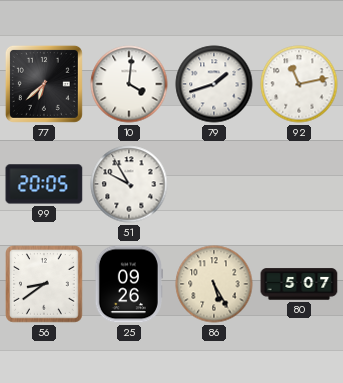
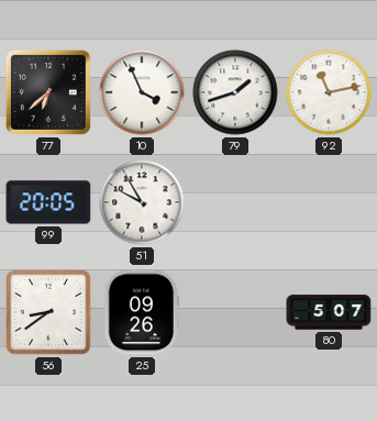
10: 4:01 -> 3:56
86: 5:25 -> none
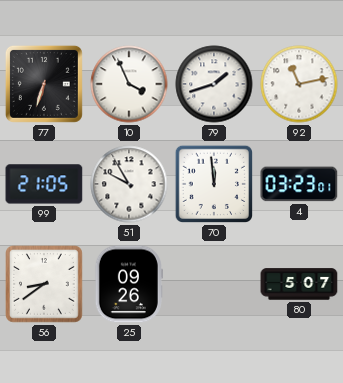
77: 6:38 -> 6:33
99: 20:05 -> 21:05
70: none -> 11:59
4: none -> 03:23
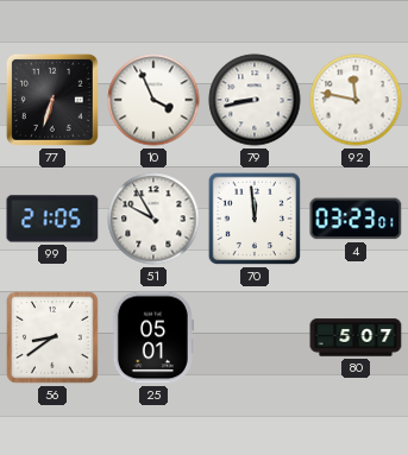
79: 1:42 -> 8:43
92: 11:13 -> 11:47
25: 09:26 -> 05:01
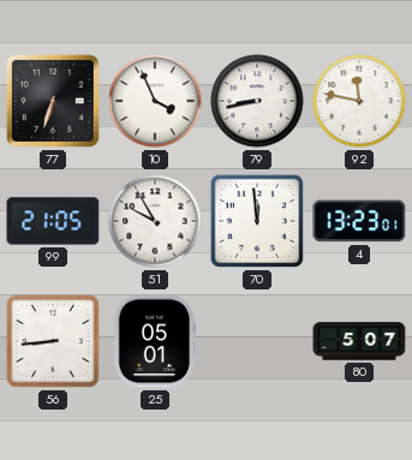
4: 03:23 -> 13:23
56: 8:39 -> 8:44
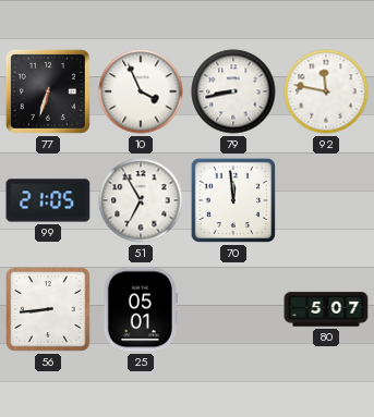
51: 9:55 -> 6:55
4: 13:23 -> none
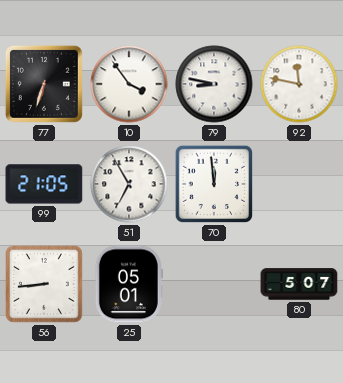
10: 3:56 -> 3:54
79: 8:43 -> 8:47
